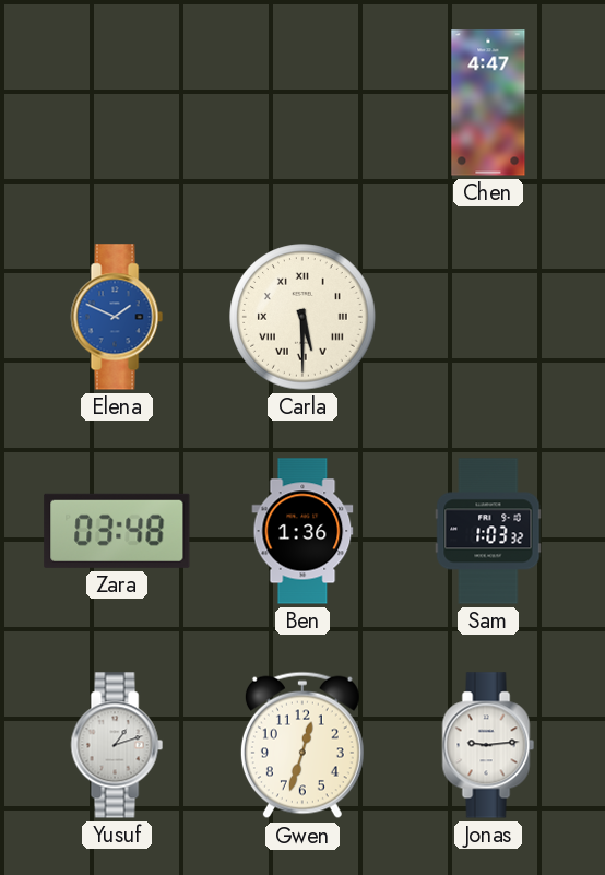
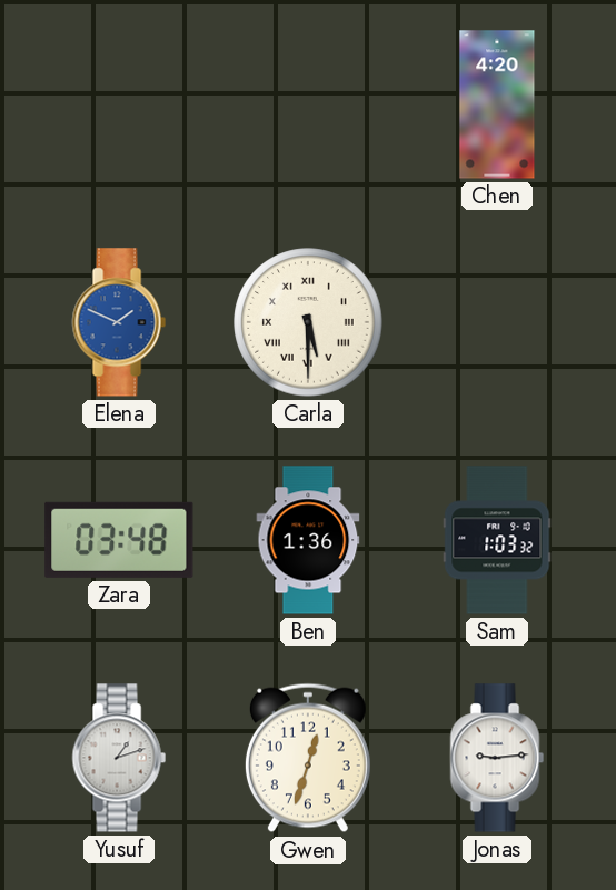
Chen: 4:47 -> 4:20
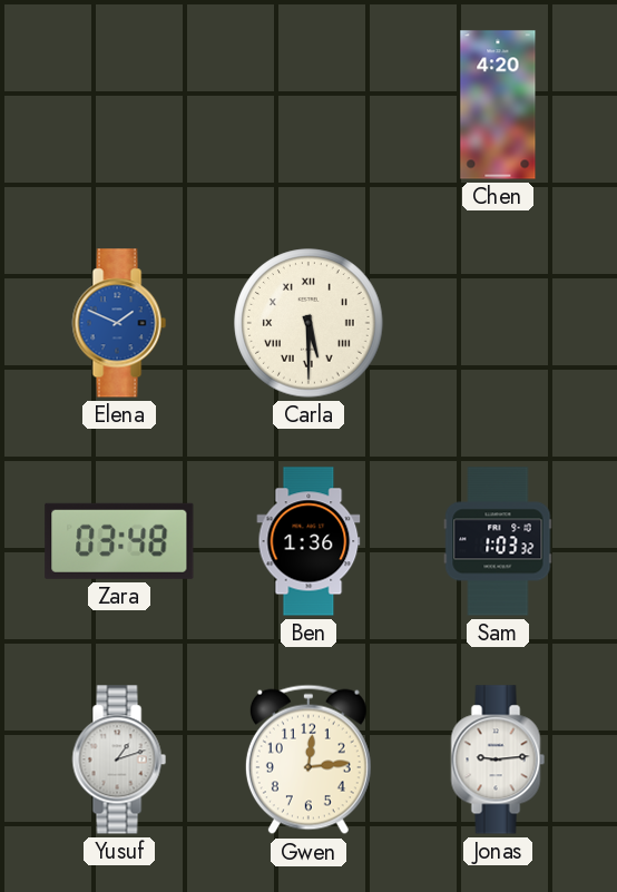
Gwen: 12:33 -> 12:14
